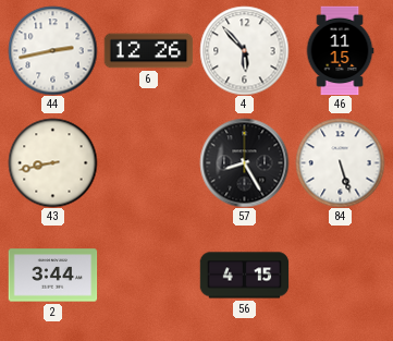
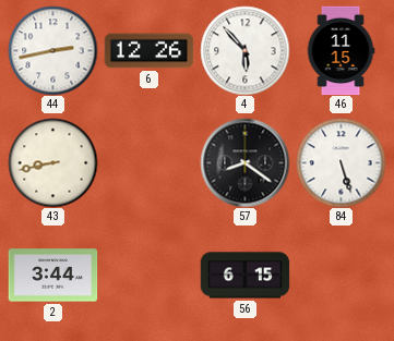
57: 8:25 -> 8:21
56: 4:15 -> 6:15
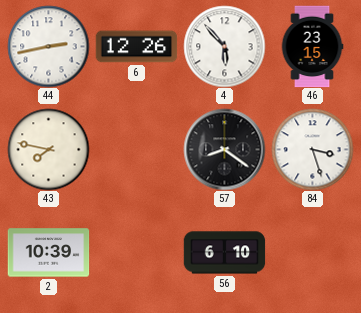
46: 11:15 -> 23:15
43: 8:43 -> 7:47
84: 5:27 -> 3:27
2: 3:44 -> 10:39
56: 6:15 -> 6:10
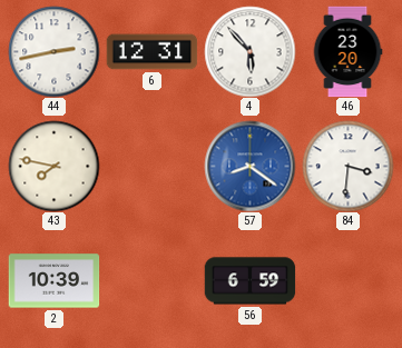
6: 12:26 -> 12:31
46: 23:15 -> 23:20
57 dial: black -> blue
84: 3:27 -> 3:31
56: 6:10 -> 6:59
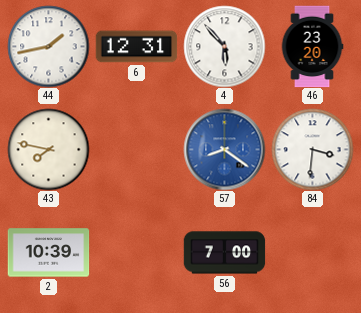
44: 2:43 -> 1:43
56: 6:59 -> 7:00
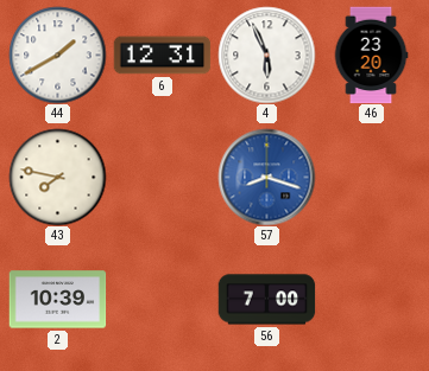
44: 1:43 -> 1:40
4: 5:53 -> 5:56
57: 8:21 -> 8:18
84: 3:31 -> none
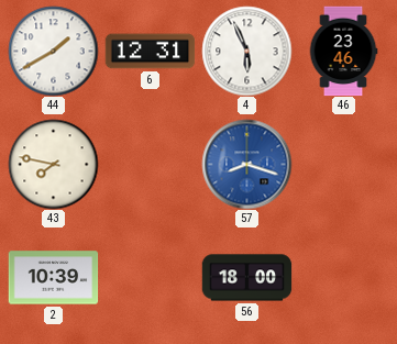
46: 23:20 -> 23:46
56: 7:00 -> 18:00
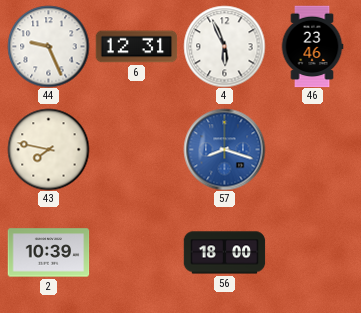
44: 1:40 -> 9:26
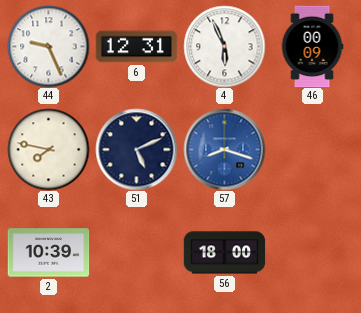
46: 23:46 -> 00:09
51: none -> 5:11
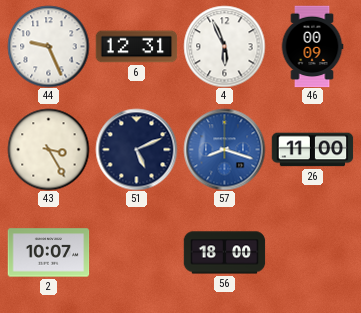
43: 7:47 -> 3:25
26: none -> 11:00
2: 10:39 -> 10:07
